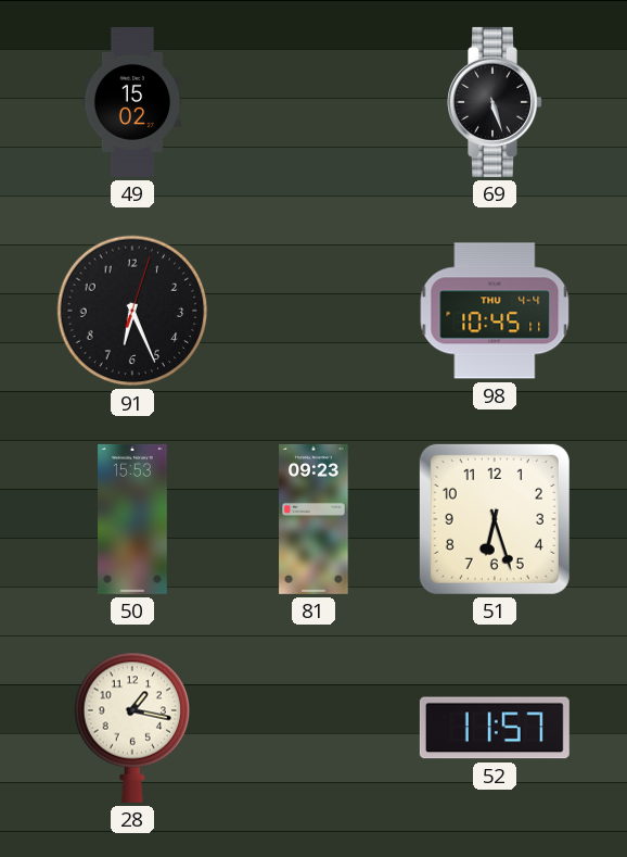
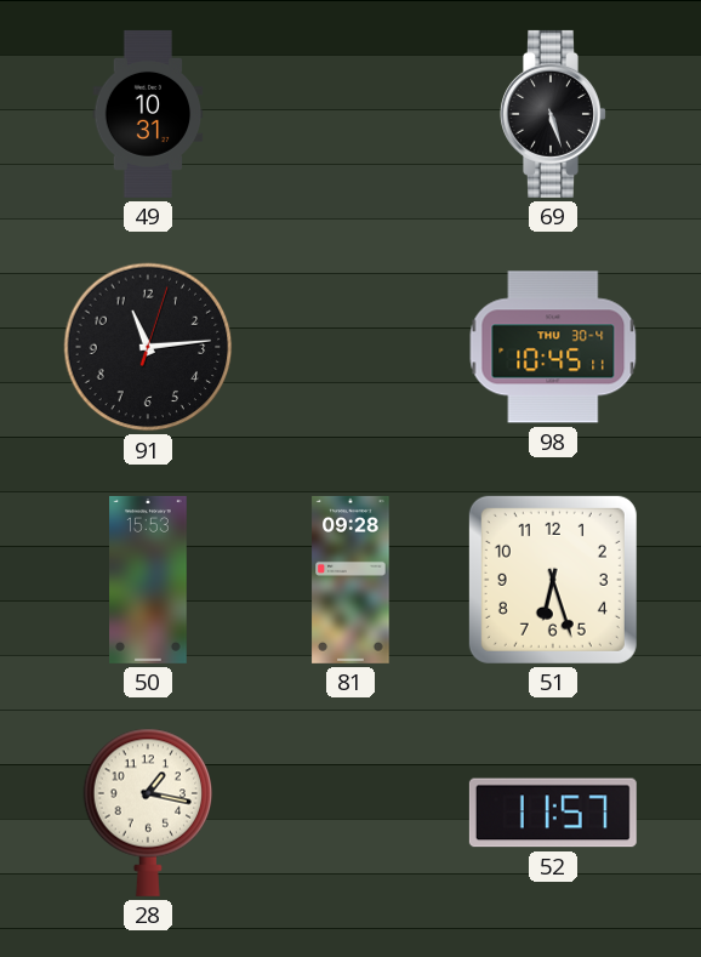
49: 15:02 -> 10:31
91: 6:26 -> 11:14
98 date: THU 4-4 -> THU 30-4
81: 09:23 -> 09:28
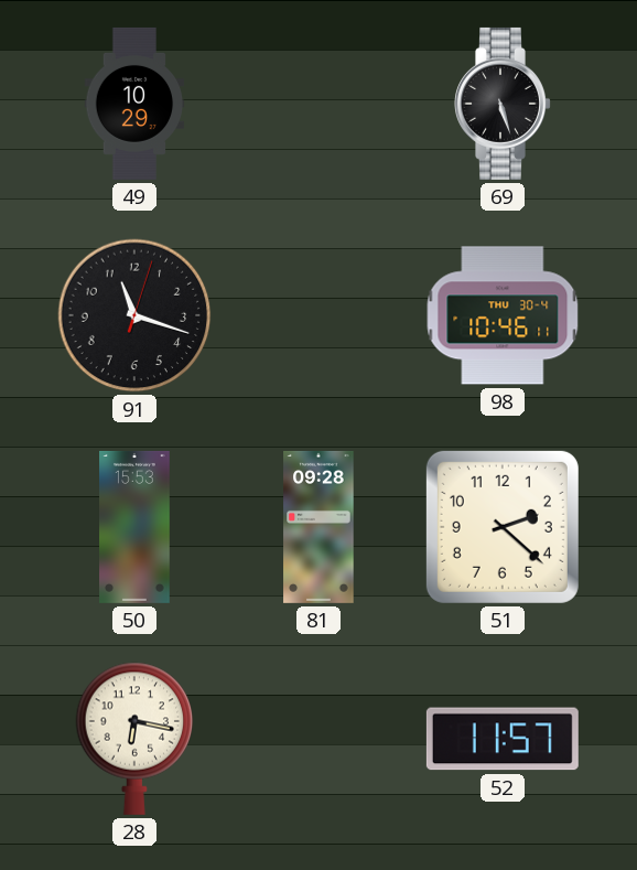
49: 10:31 -> 10:29
91: 11:14 -> 11:18
98: 10:45 -> 10:46
51: 6:27 -> 2:22
28: 1:17 -> 6:17
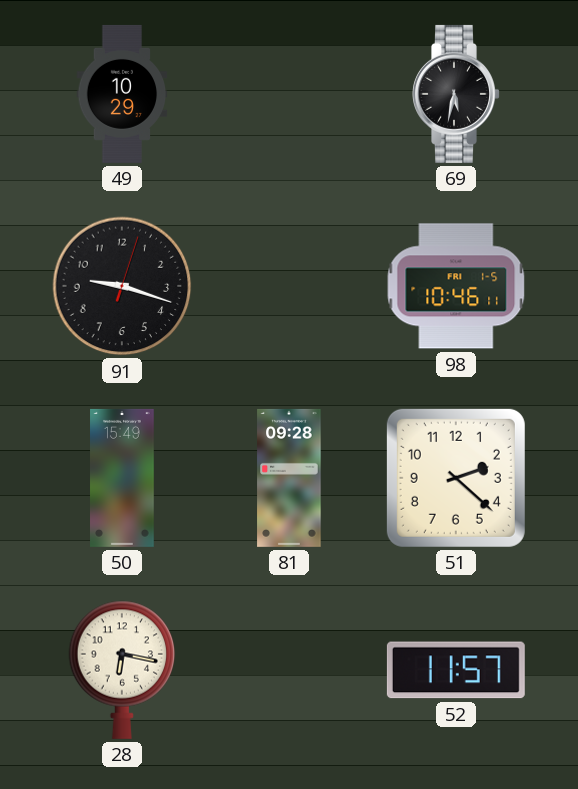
69: 5:27 -> 5:32
91: 11:18 -> 9:18
98 date: THU 30-4 -> FRI 1-5
50: 15:53 -> 15:49
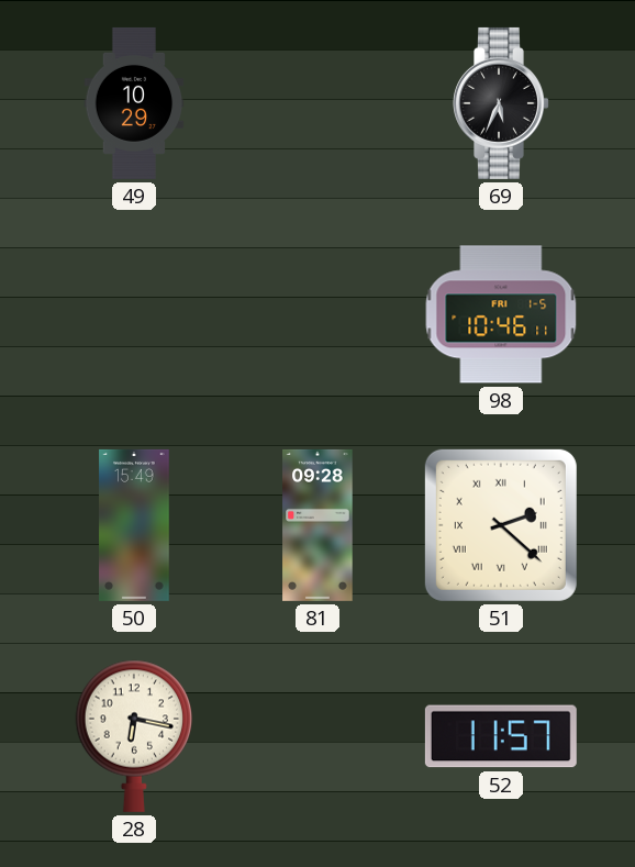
69: 5:32 -> 5:34
91: 9:18 -> none
51 numerals: Arabic -> Roman
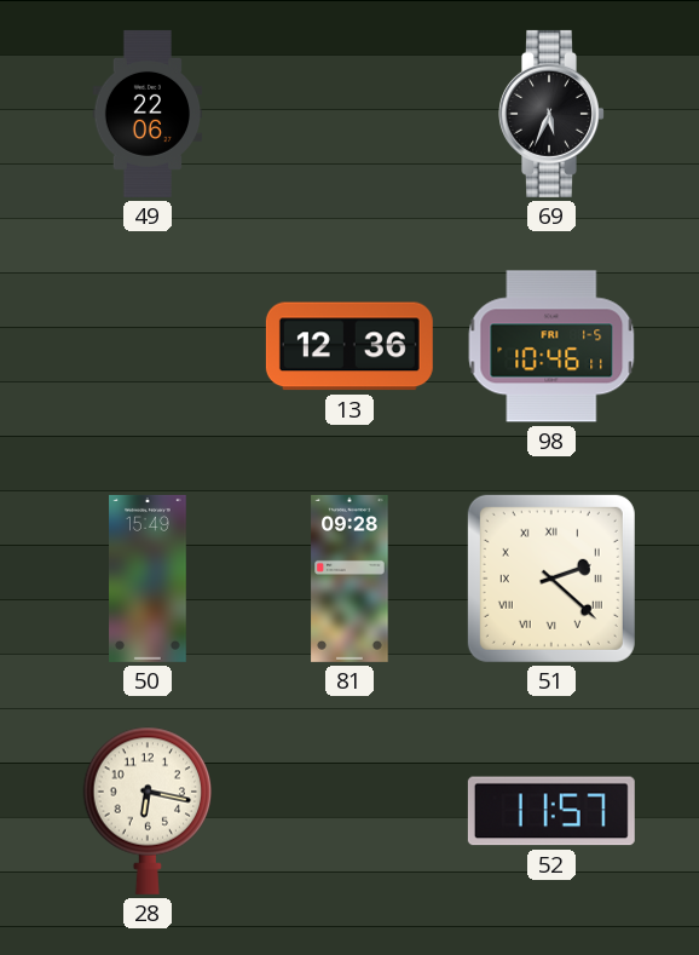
49: 10:29 -> 22:06
13: none -> 12:36
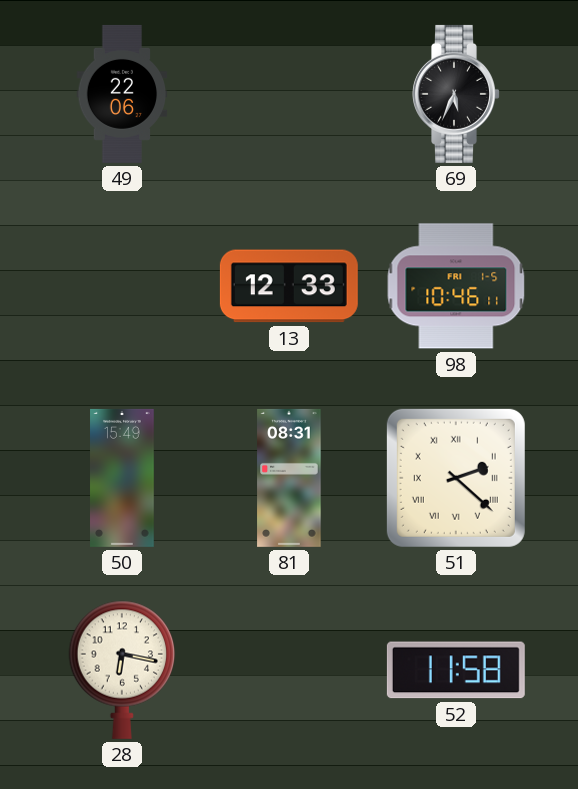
13: 12:36 -> 12:33
81: 09:28 -> 08:31
52: 11:57 -> 11:58
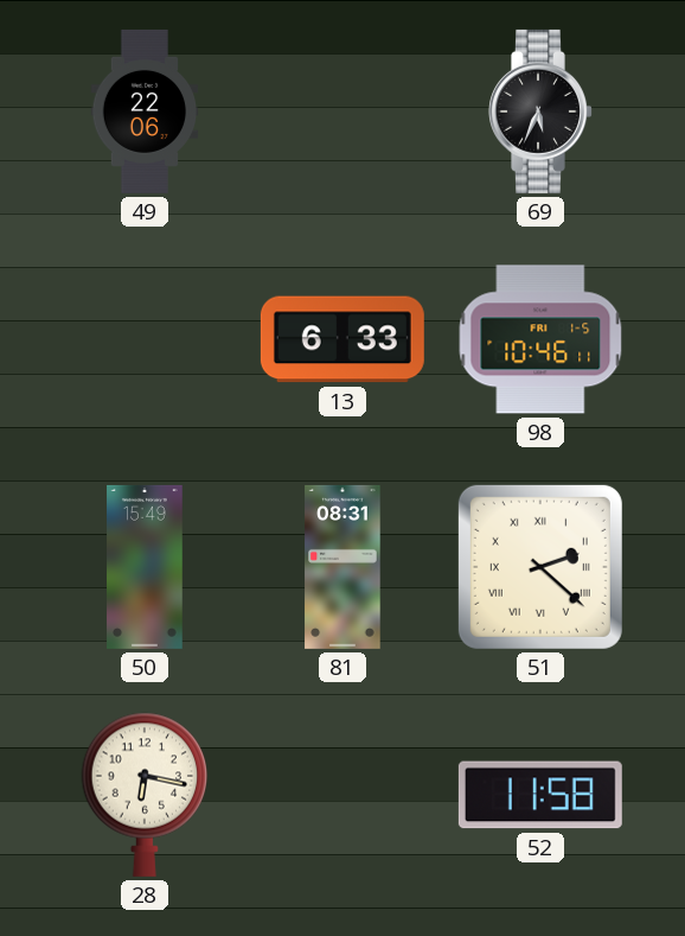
13: 12:33 -> 6:33
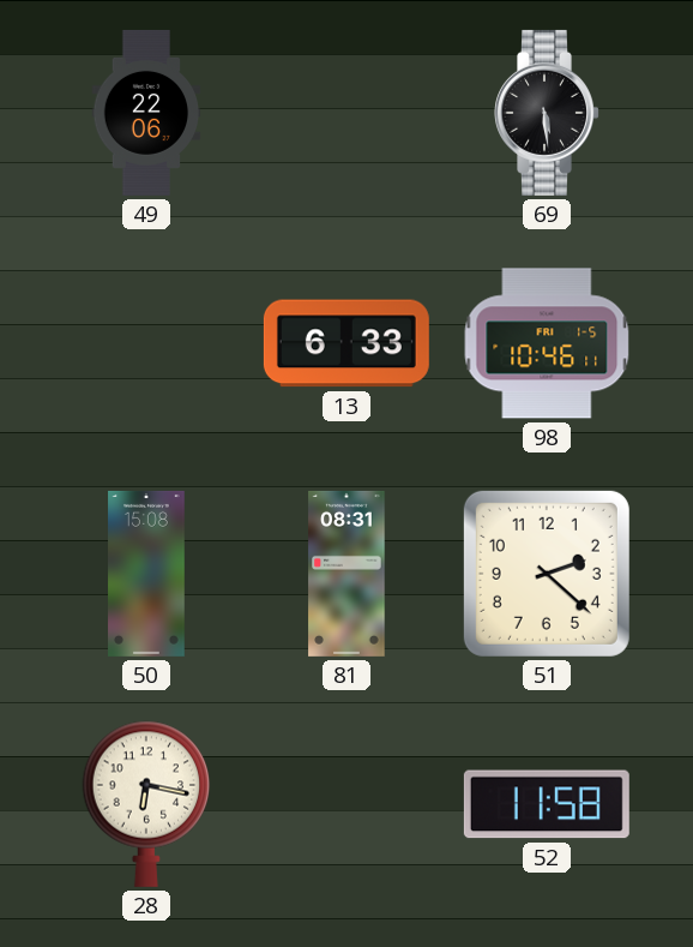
69: 5:34 -> 5:29
50: 15:49 -> 15:08
51 numerals: Roman -> Arabic
